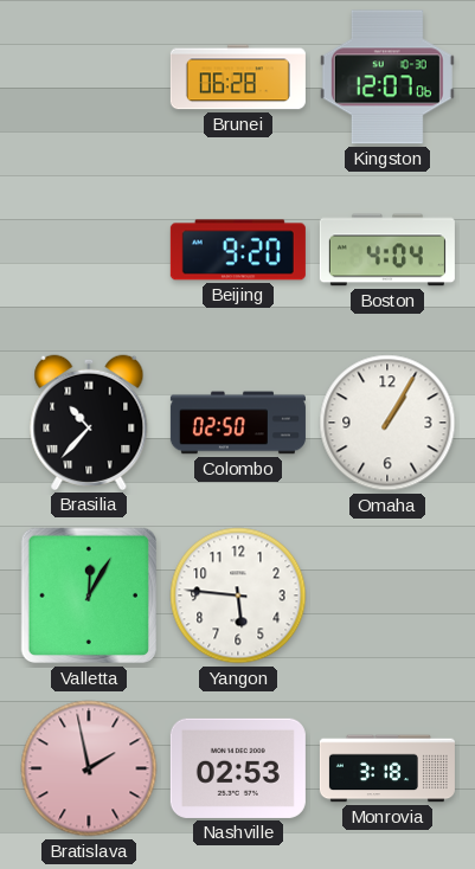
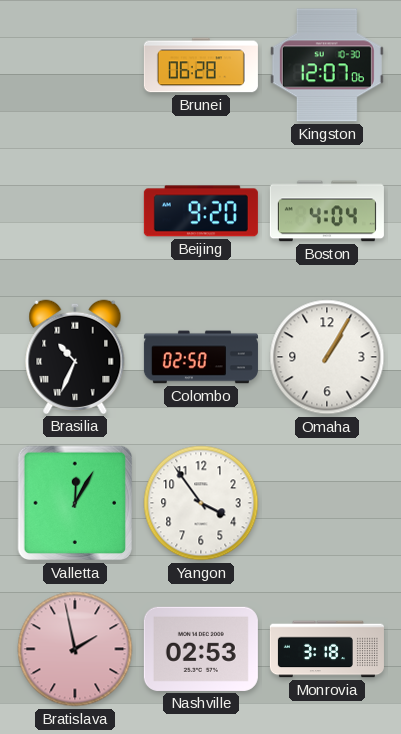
Brasilia: 10:37 -> 10:34
Yangon: 5:46 -> 3:54
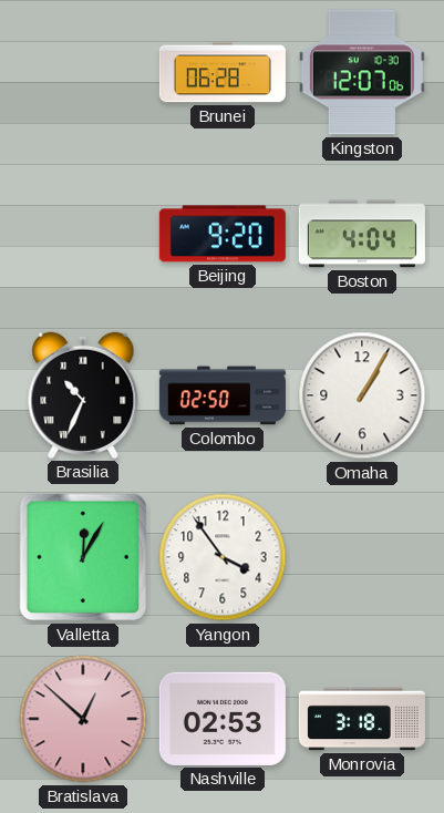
Bratislava: 1:58 -> 12:52
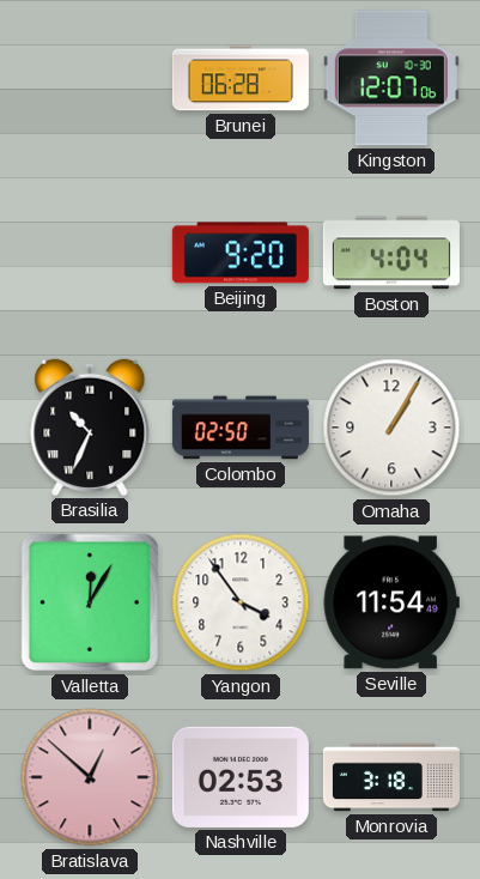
Seville: none -> 11:54
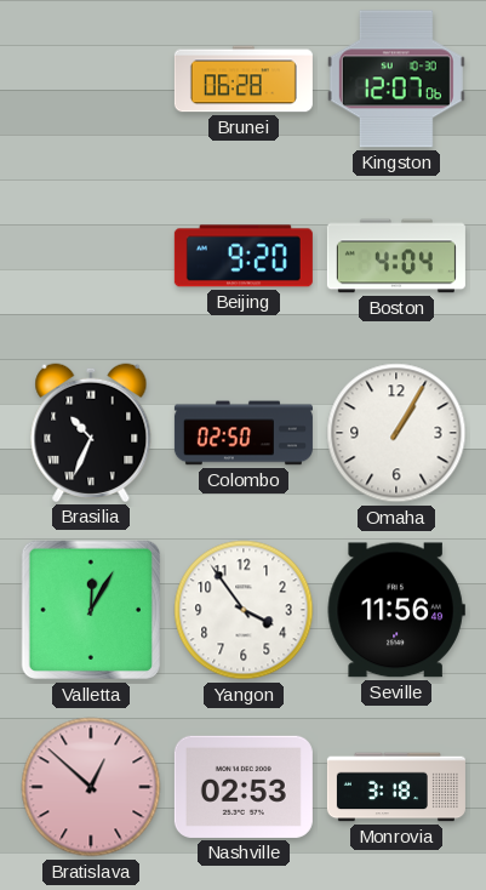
Seville: 11:54 -> 11:56
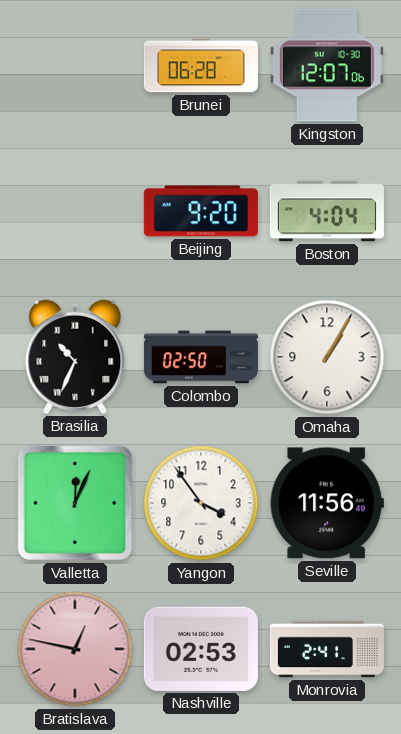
Valletta: 12:05 -> 12:04
Bratislava: 12:52 -> 12:47
Monrovia: 3:18 -> 2:41
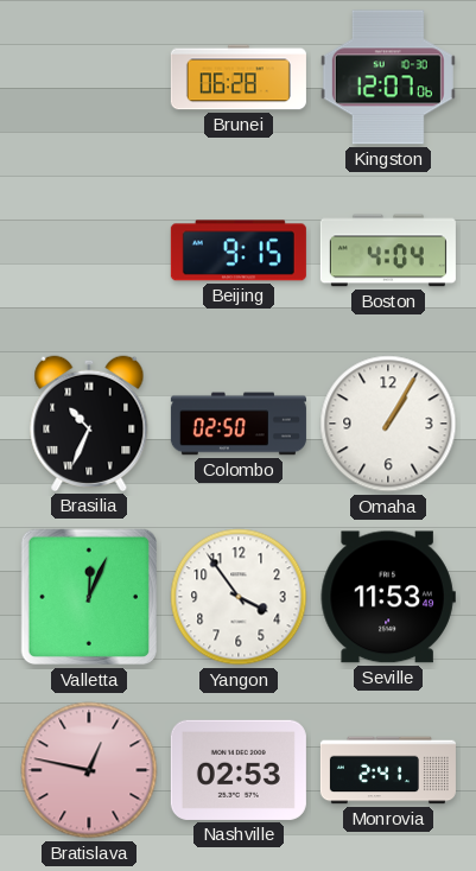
Beijing: 9:20 -> 9:15
Seville: 11:56 -> 11:53
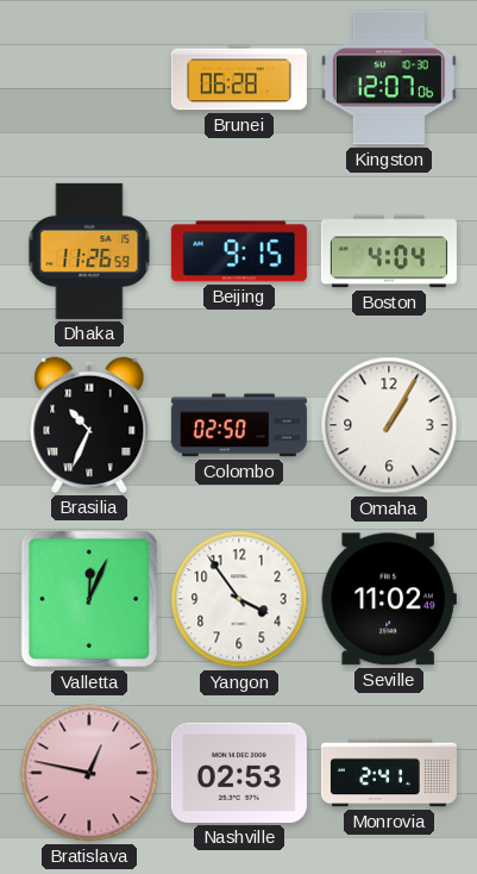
Dhaka: none -> 11:26
Seville: 11:53 -> 11:02
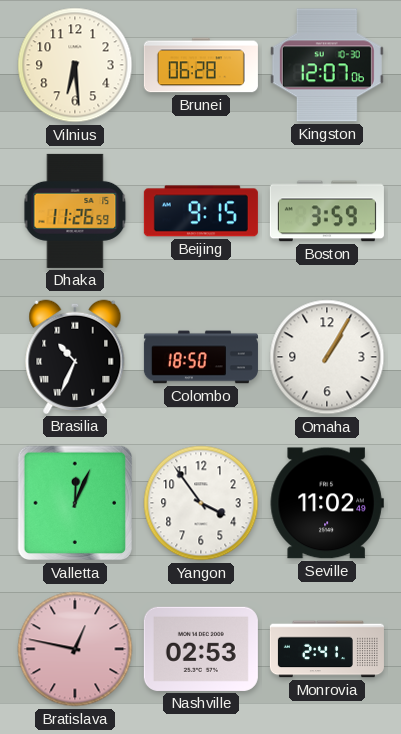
Vilnius: none -> 6:29
Boston: 4:04 -> 3:59
Colombo: 02:50 -> 18:50
